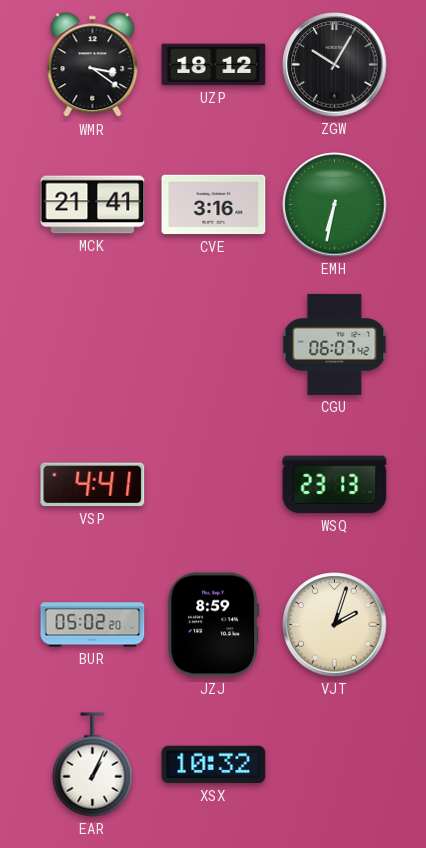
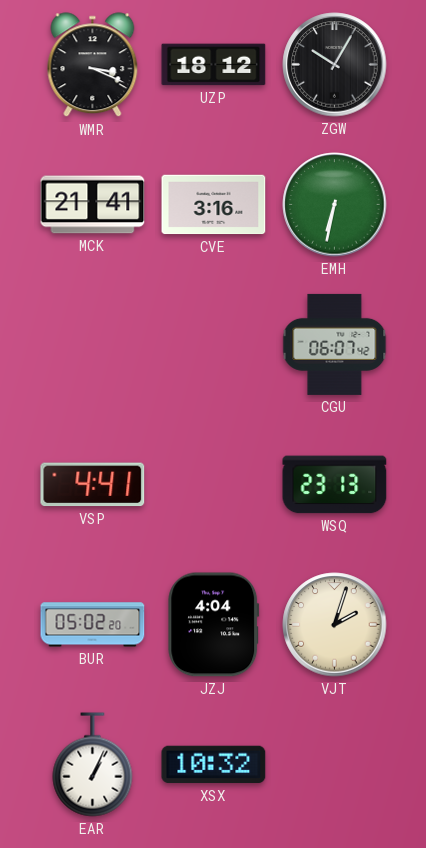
WMR: 3:21 -> 3:19
JZJ: 8:59 -> 4:04
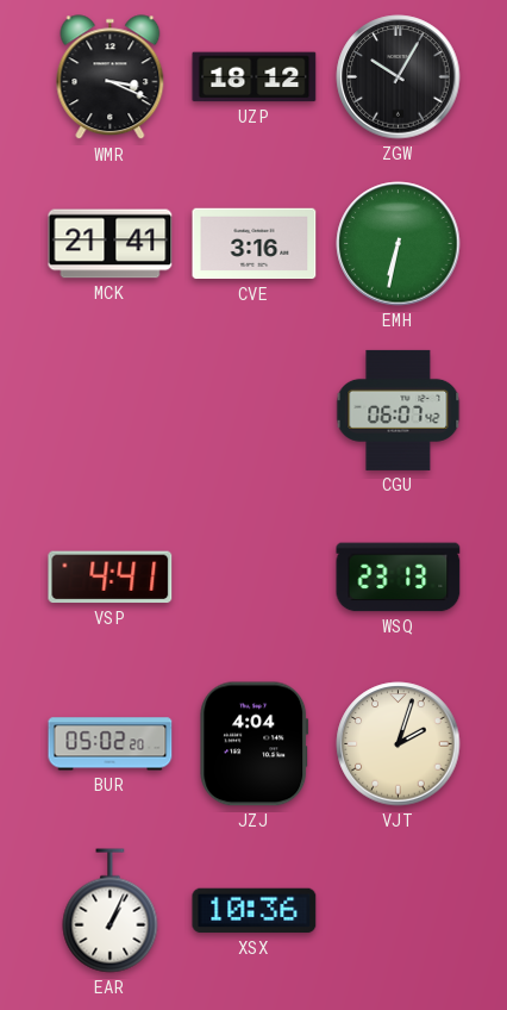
XSX: 10:32 -> 10:36
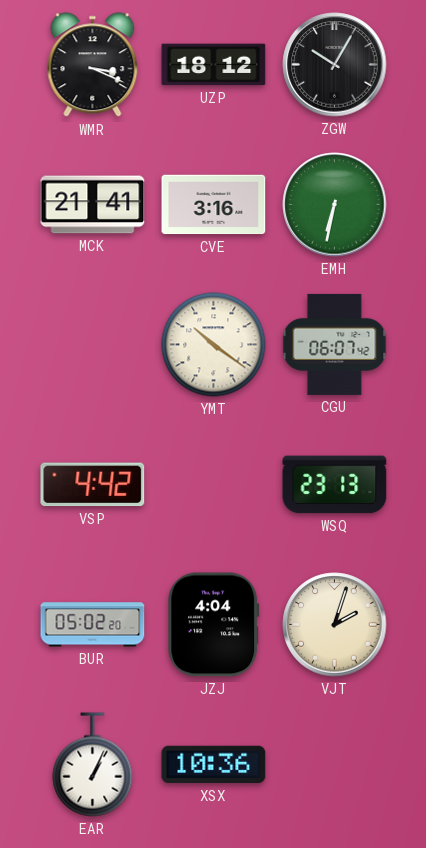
YMT: none -> 10:21
VSP: 4:41 -> 4:42
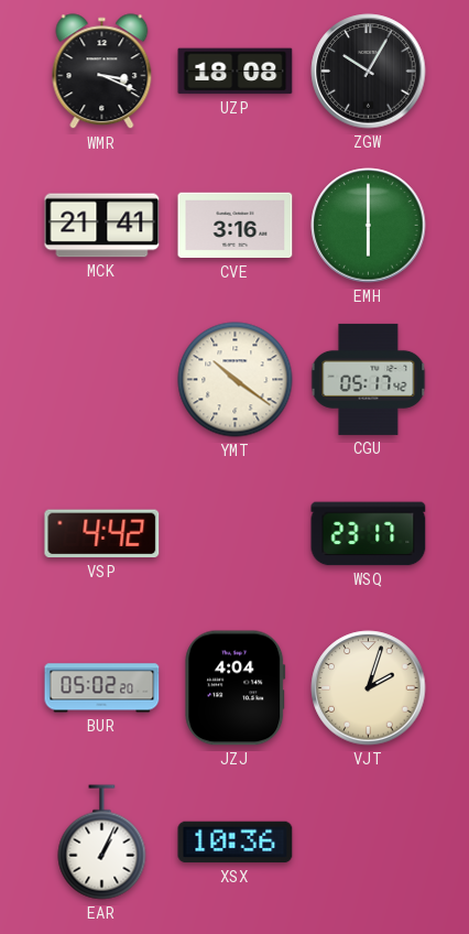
UZP: 18:12 -> 18:08
EMH: 6:32 -> 6:00
CGU: 06:07 -> 05:17
WSQ: 23:13 -> 23:17
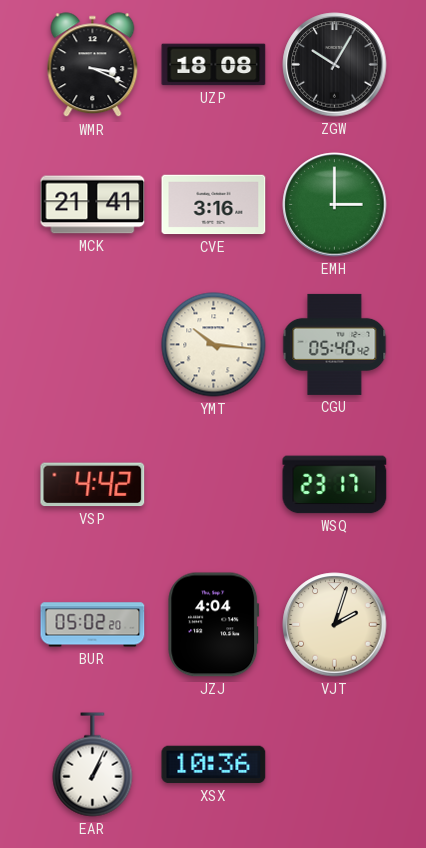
EMH: 6:00 -> 3:00
YMT: 10:21 -> 10:16
CGU: 05:17 -> 05:40
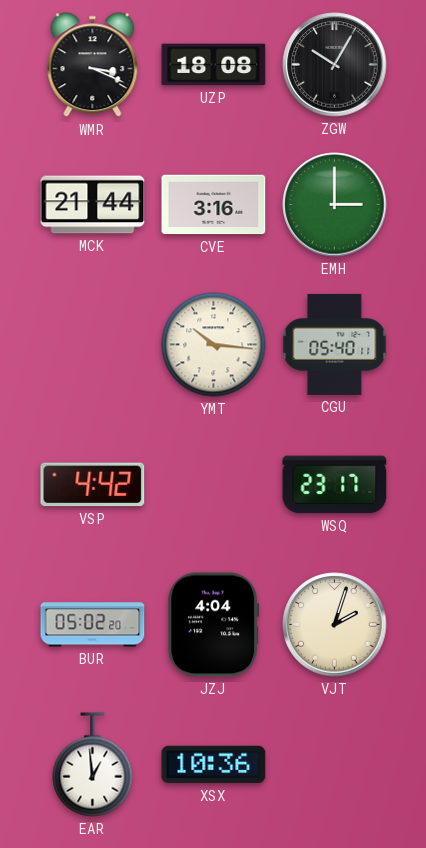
MCK: 21:41 -> 21:44
CGU: 05:40:42 -> 05:40:11
EAR: 1:04 -> 12:59
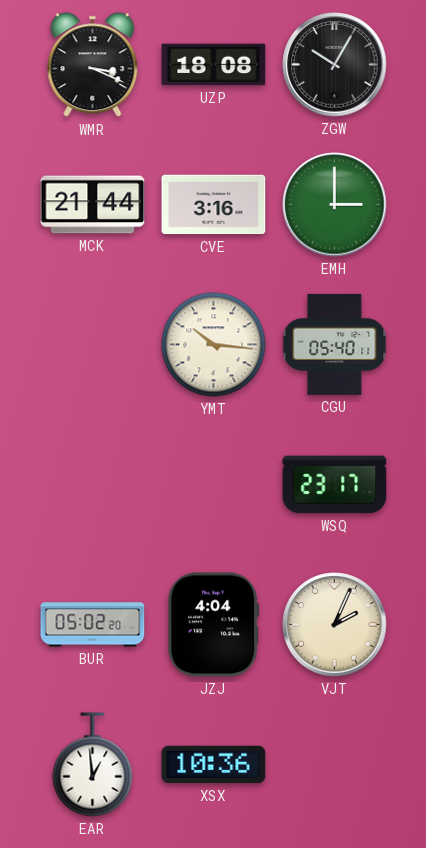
VSP: 4:42 -> none
VJT: 2:03 -> 2:04
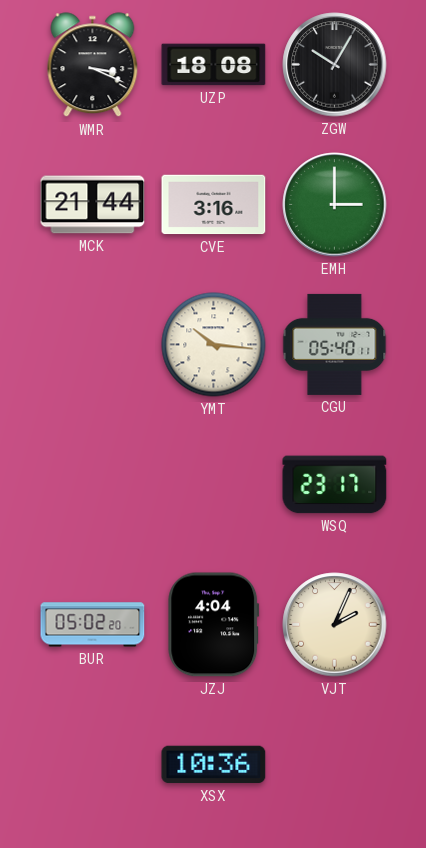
EAR: 12:59 -> none
